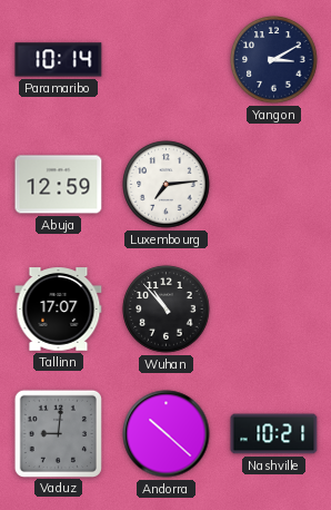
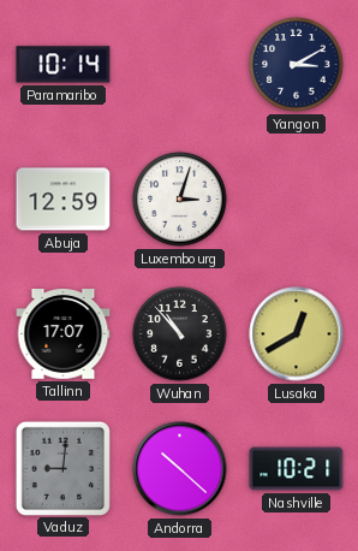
Luxembourg: 7:14 -> 3:03
Lusaka: none -> 12:40
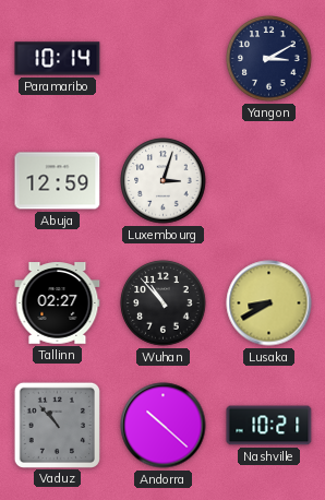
Tallinn: 17:07 -> 02:27
Lusaka: 12:40 -> 8:40
Vaduz: 9:01 -> 10:53
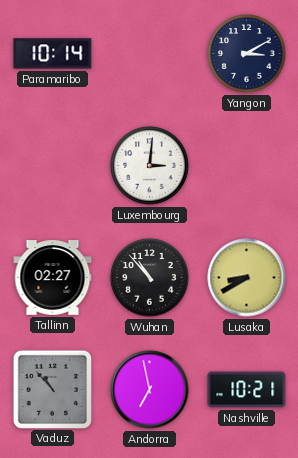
Abuja: 12:59 -> none
Luxembourg: 3:03 -> 3:01
Andorra: 10:22 -> 6:58
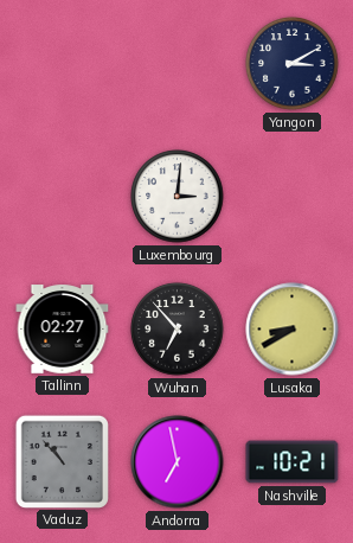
Paramaribo: 10:14 -> none
Wuhan: 10:53 -> 6:53
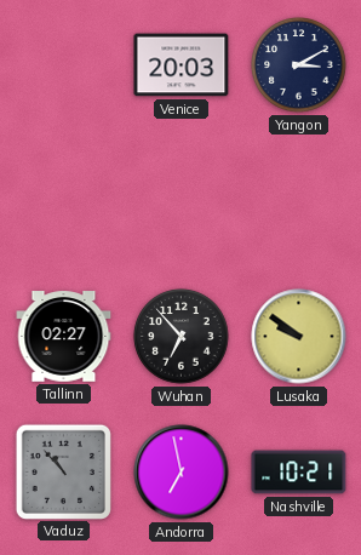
Venice: none -> 20:03
Luxembourg: 3:01 -> none
Lusaka: 8:40 -> 9:51
